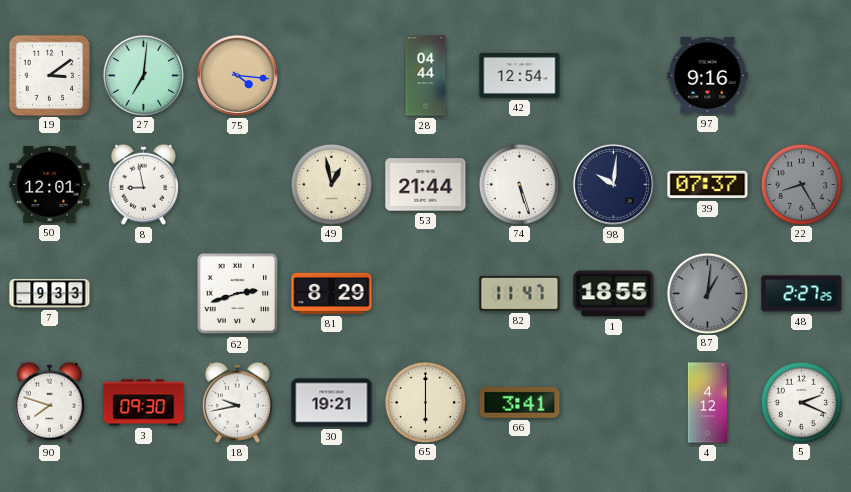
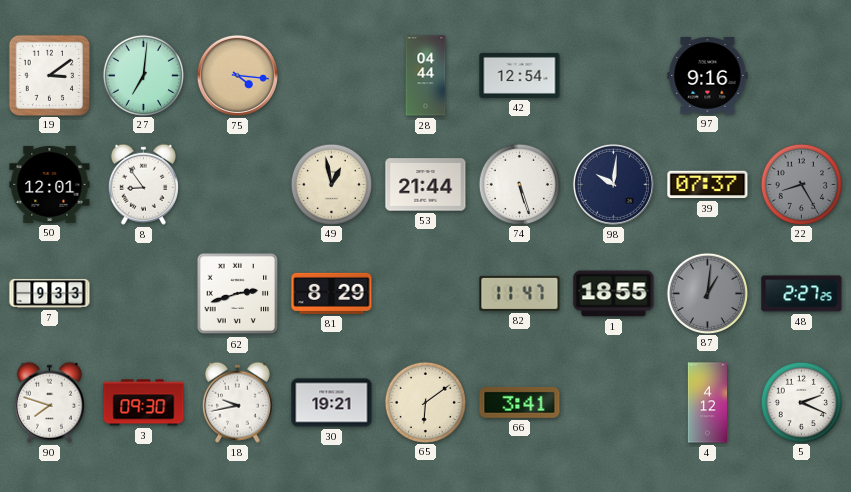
8: 8:58 -> 8:54
65: 6:00 -> 6:09
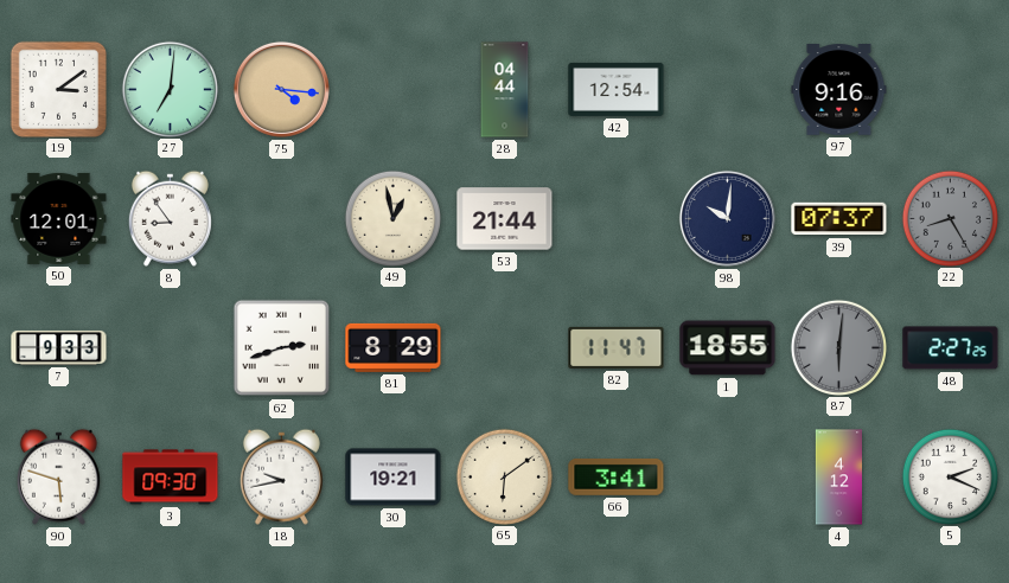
74: 5:27 -> none
87: 1:01 -> 6:01
90: 7:48 -> 5:48
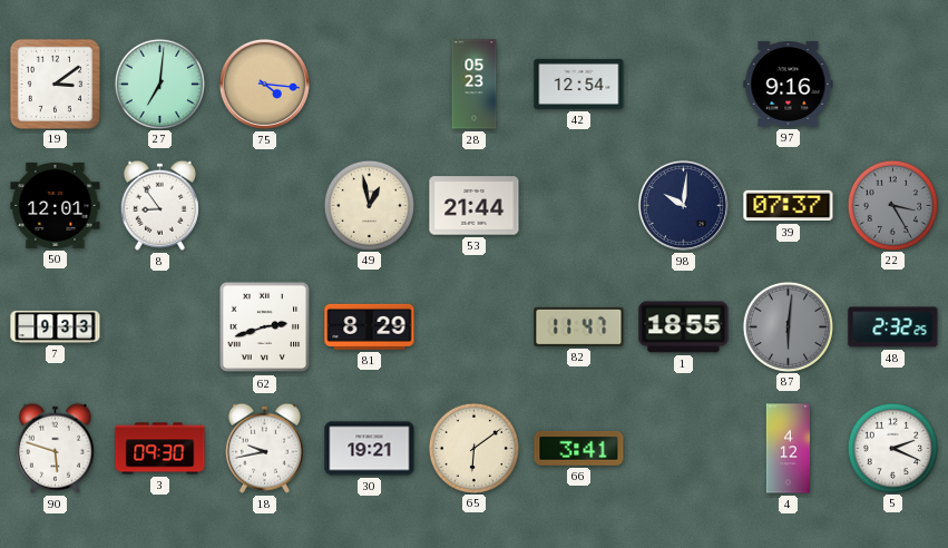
28: 04:44 -> 05:23
22: 8:25 -> 3:25
48: 2:27 -> 2:32
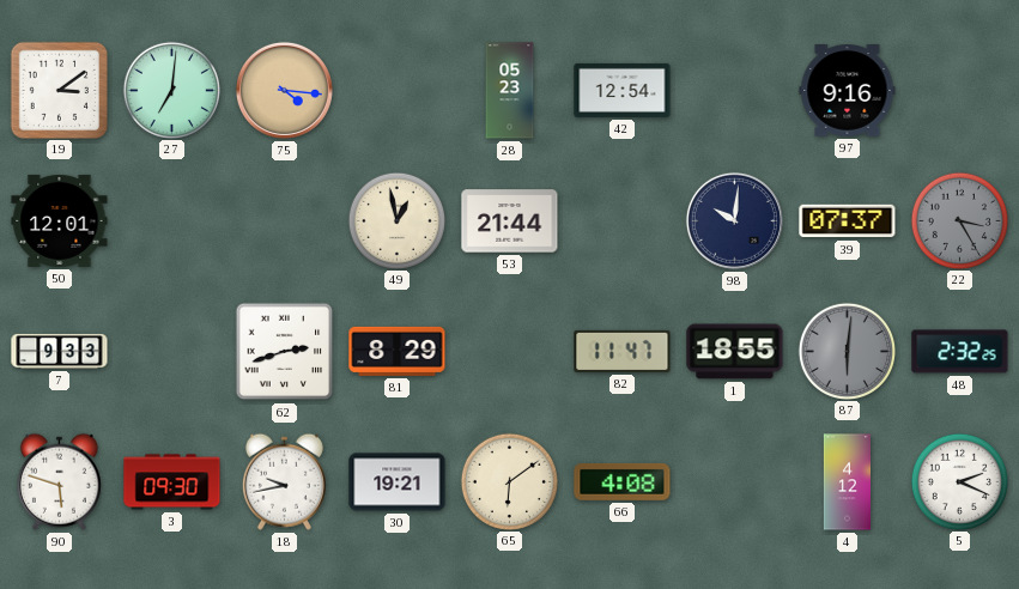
8: 8:54 -> none
66: 3:41 -> 4:08
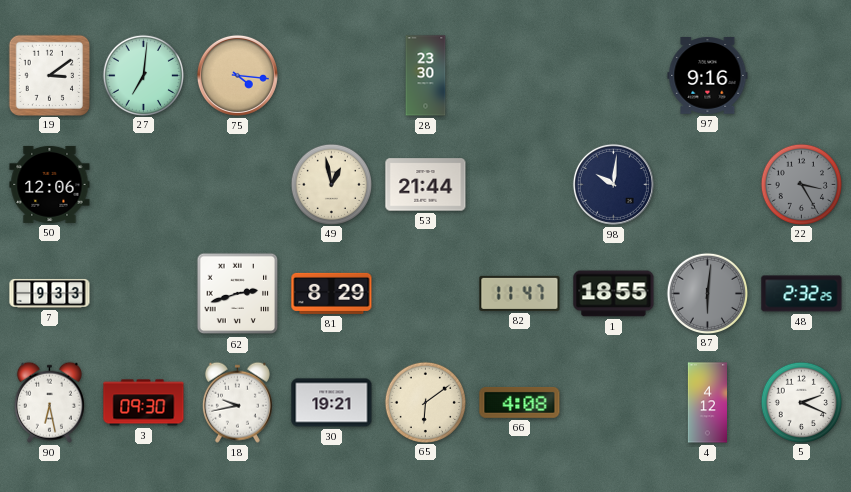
28: 05:23 -> 23:30
42: 12:54 -> none
50: 12:01 -> 12:06
39: 07:37 -> none
90: 5:48 -> 6:28
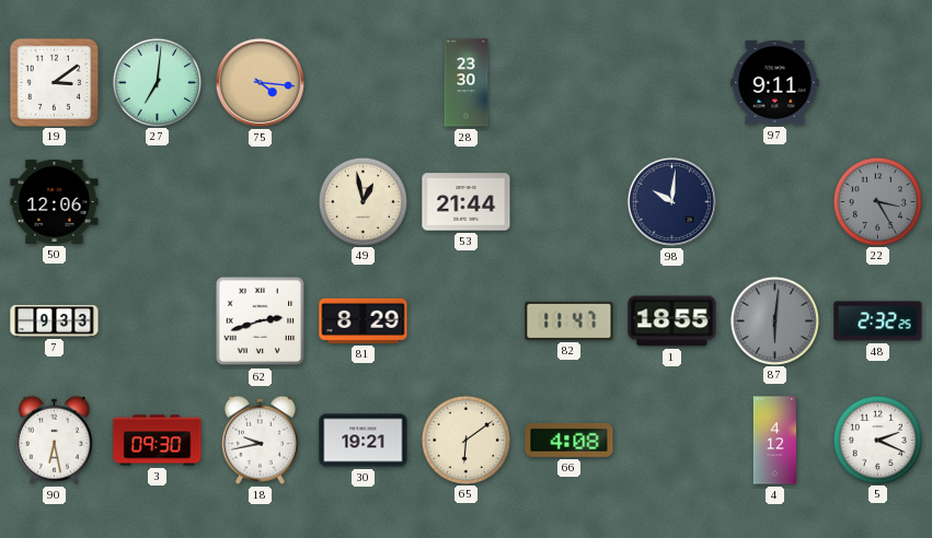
97: 9:16 -> 9:11
